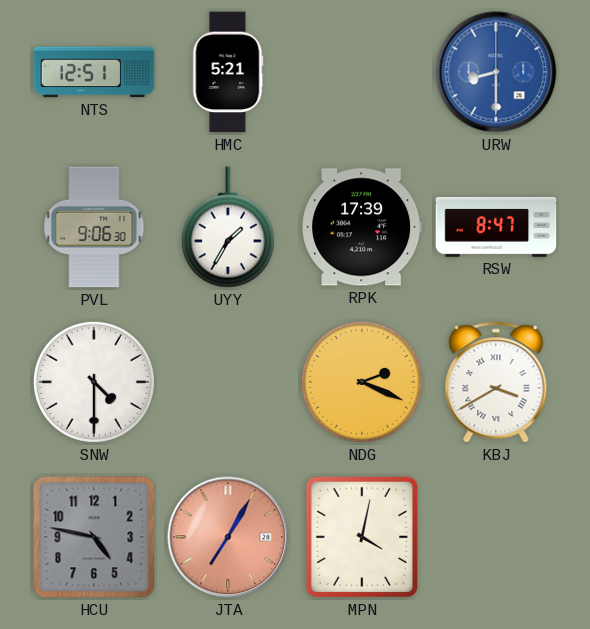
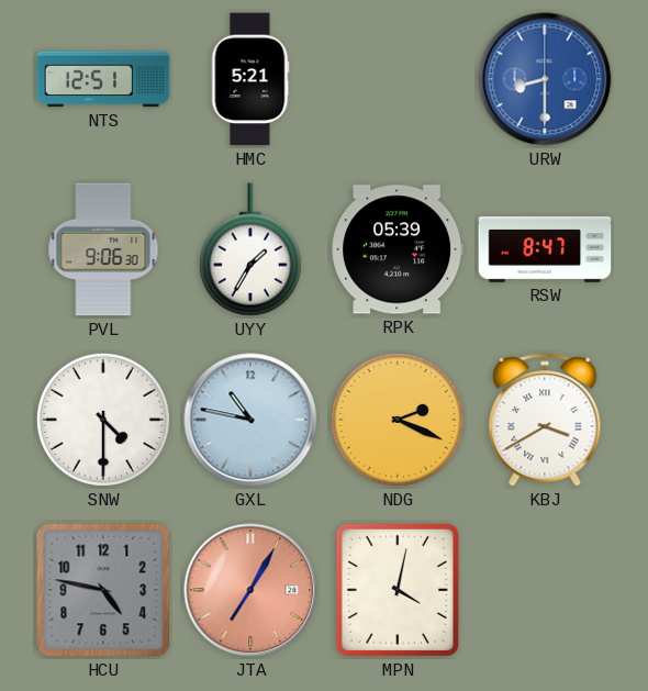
RPK: 17:39 -> 05:39
GXL: none -> 10:47
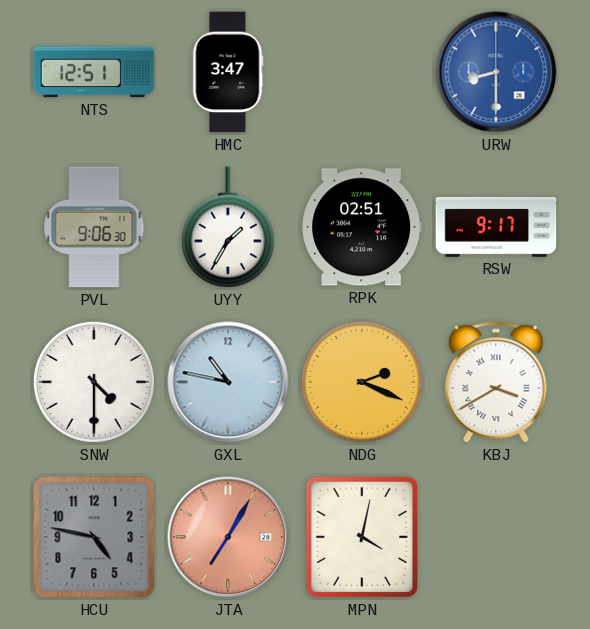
HMC: 5:21 -> 3:47
RPK: 05:39 -> 02:51
RSW: 8:47 -> 9:17
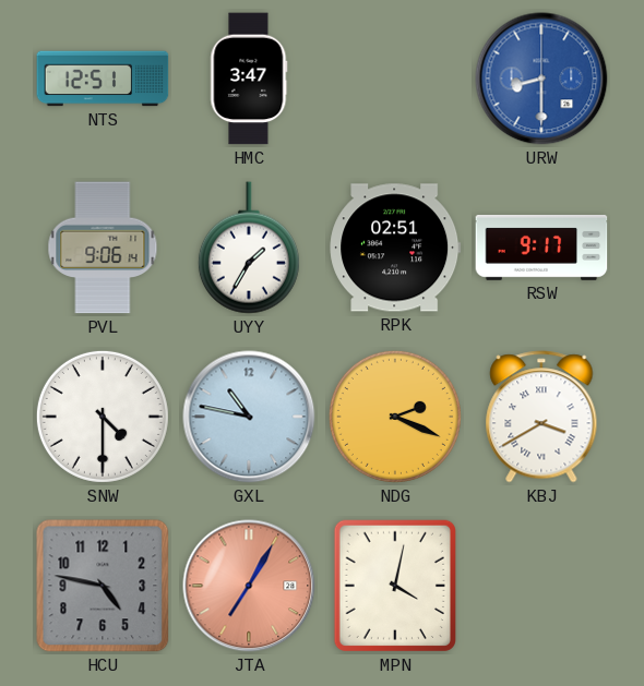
PVL: 9:06:30 -> 9:06:14
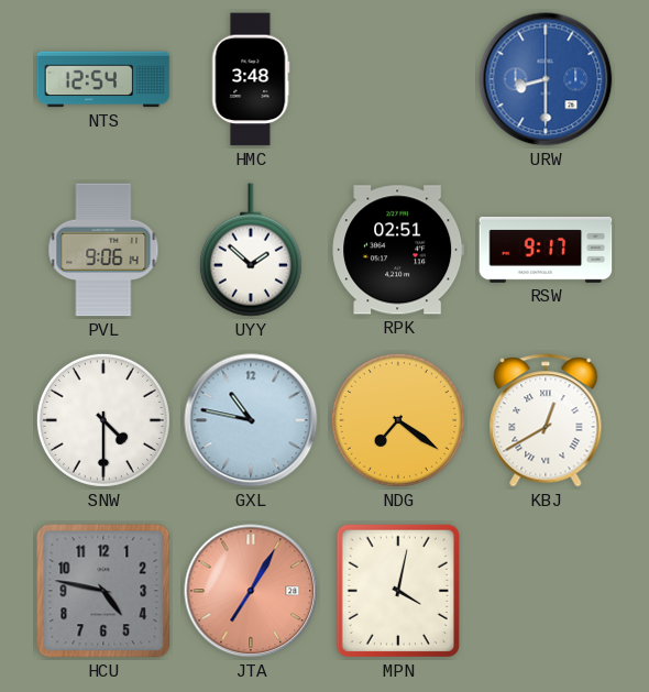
NTS: 12:51 -> 12:54
HMC: 3:47 -> 3:48
UYY: 1:35 -> 1:52
NDG: 2:19 -> 7:21
KBJ: 3:40 -> 12:40
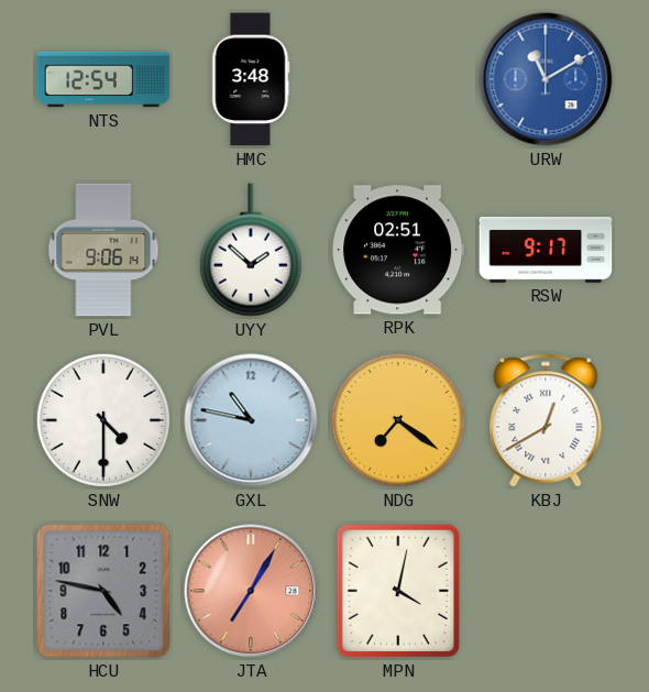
URW: 8:30 -> 11:10
